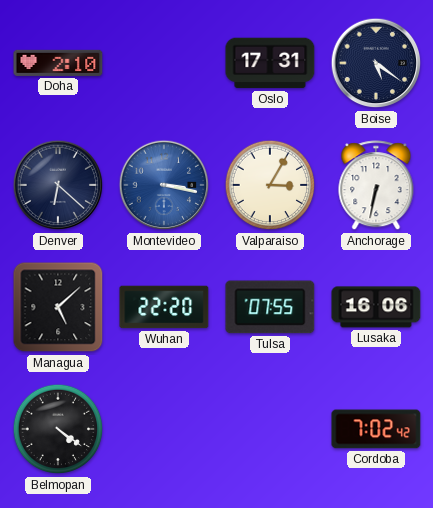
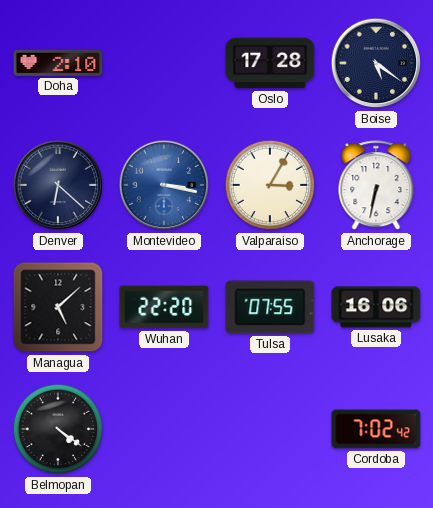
Oslo: 17:31 -> 17:28
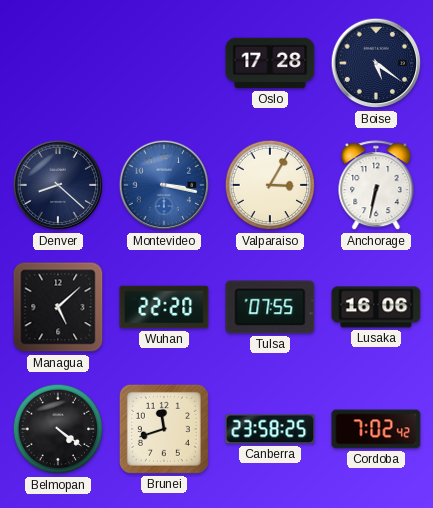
Doha: 2:10 -> none
Denver: 6:22 -> 8:22
Brunei: none -> 11:42
Canberra: none -> 23:58
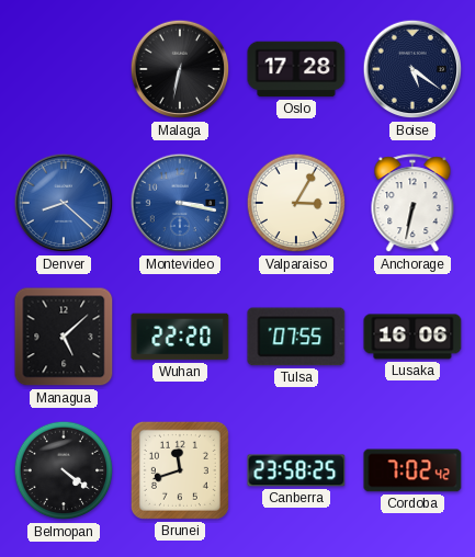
Malaga: none -> 6:32
Denver dial: navy -> blue
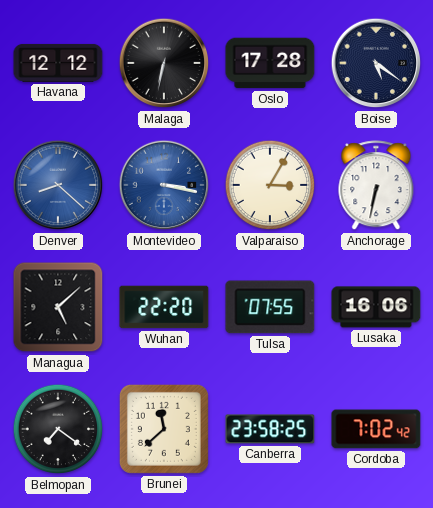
Havana: none -> 12:12
Belmopan: 4:21 -> 7:21
Brunei: 11:42 -> 11:38
